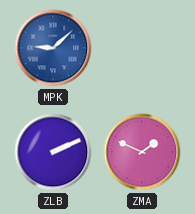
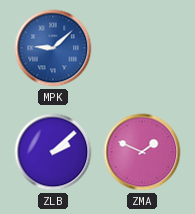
ZLB: 2:11 -> 2:08
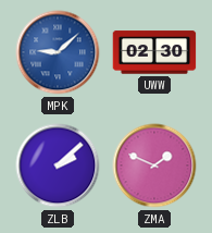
UWW: none -> 02:30
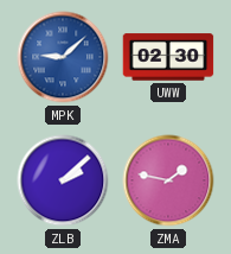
ZMA: 1:49 -> 1:47
